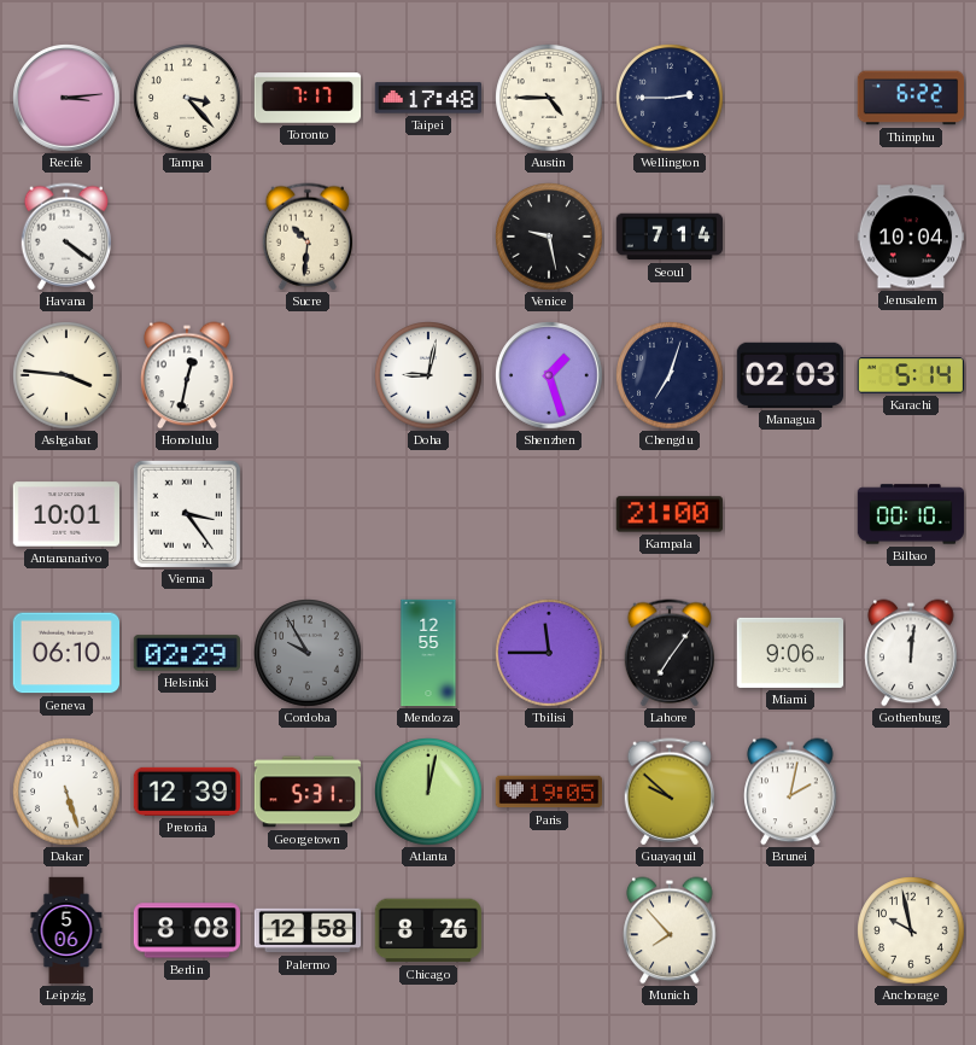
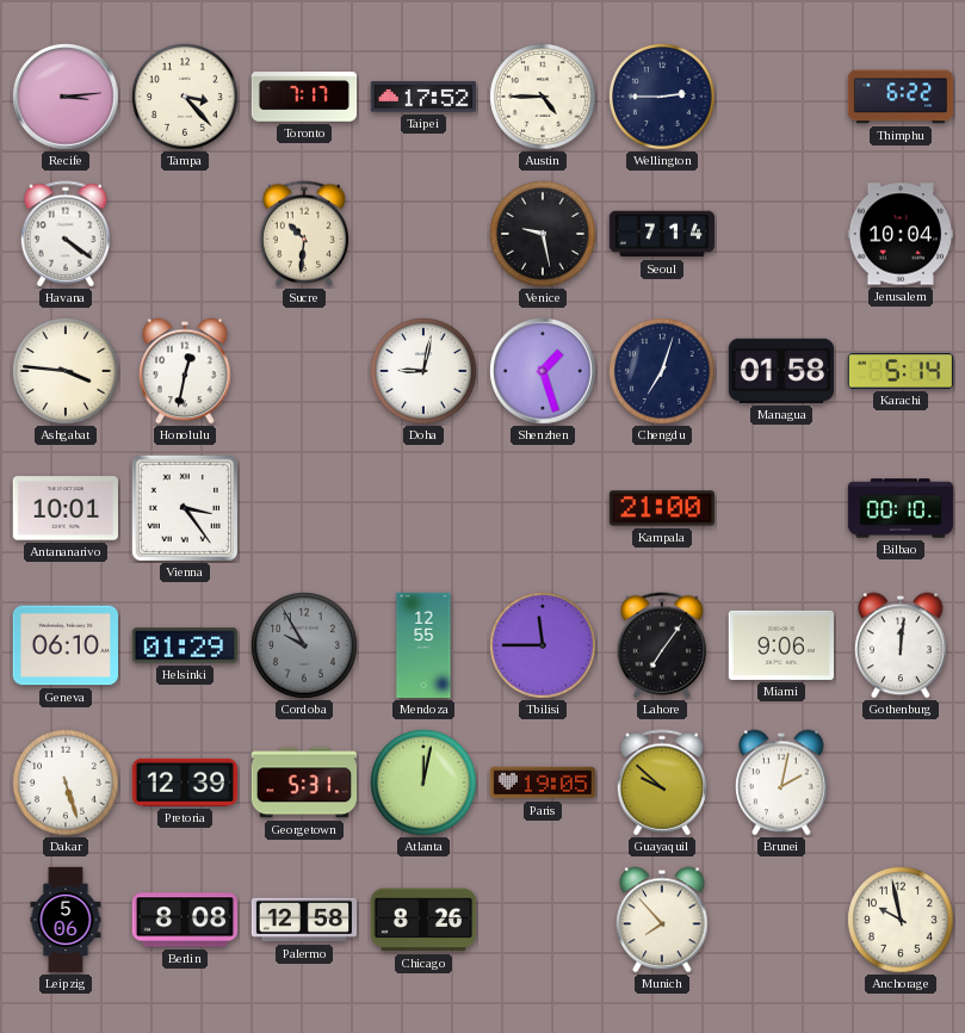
Taipei: 17:48 -> 17:52
Managua: 02:03 -> 01:58
Helsinki: 02:29 -> 01:29
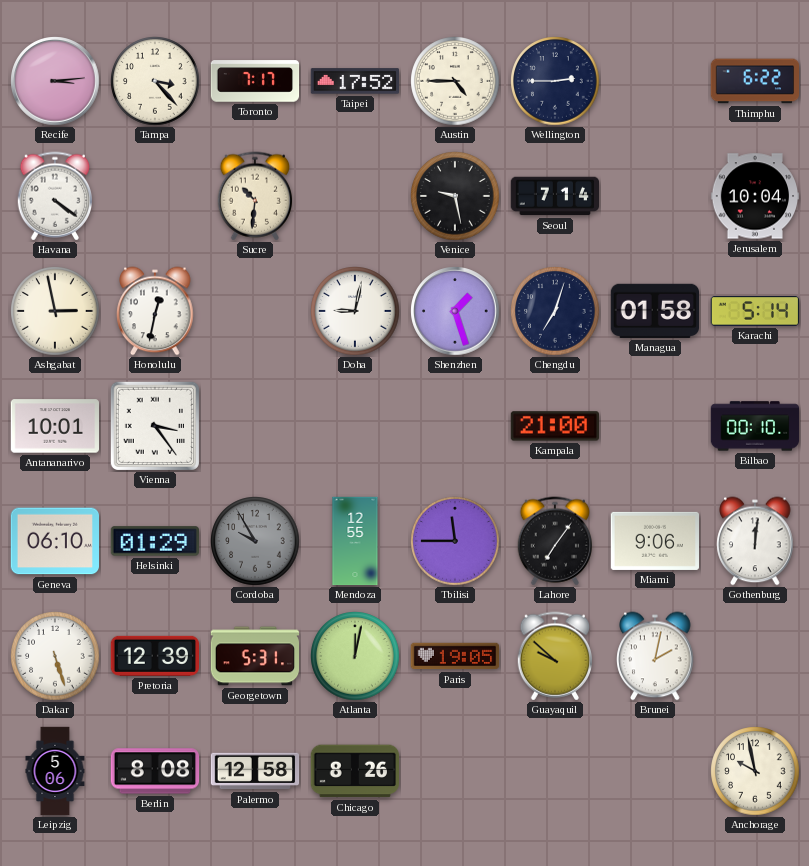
Ashgabat: 3:46 -> 2:58
Munich: 7:53 -> none
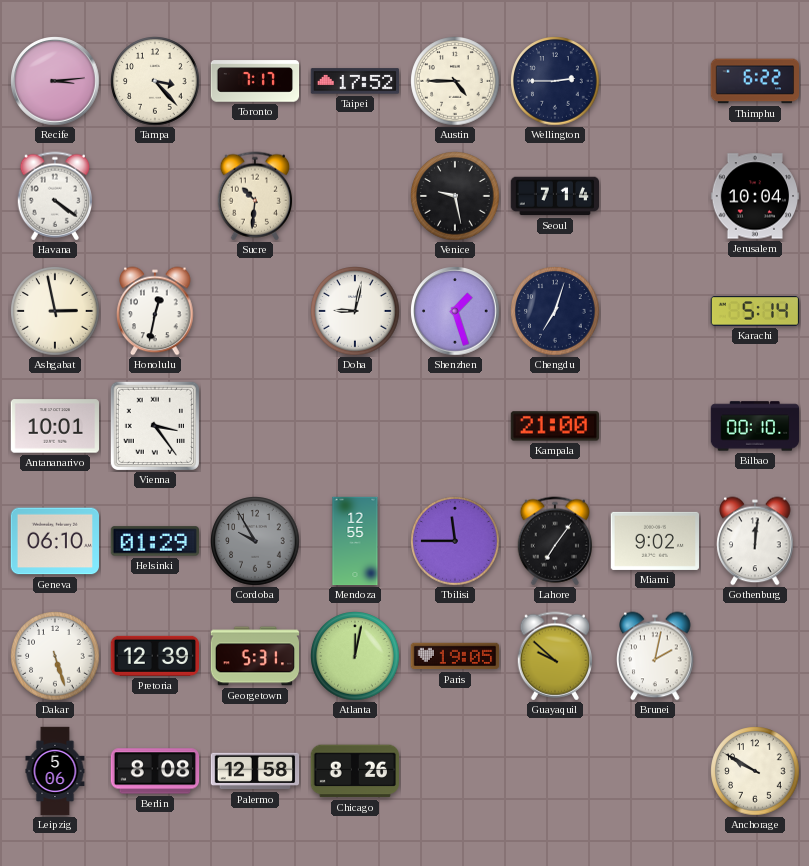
Managua: 01:58 -> none
Miami: 9:06 -> 9:02
Anchorage: 9:58 -> 9:50
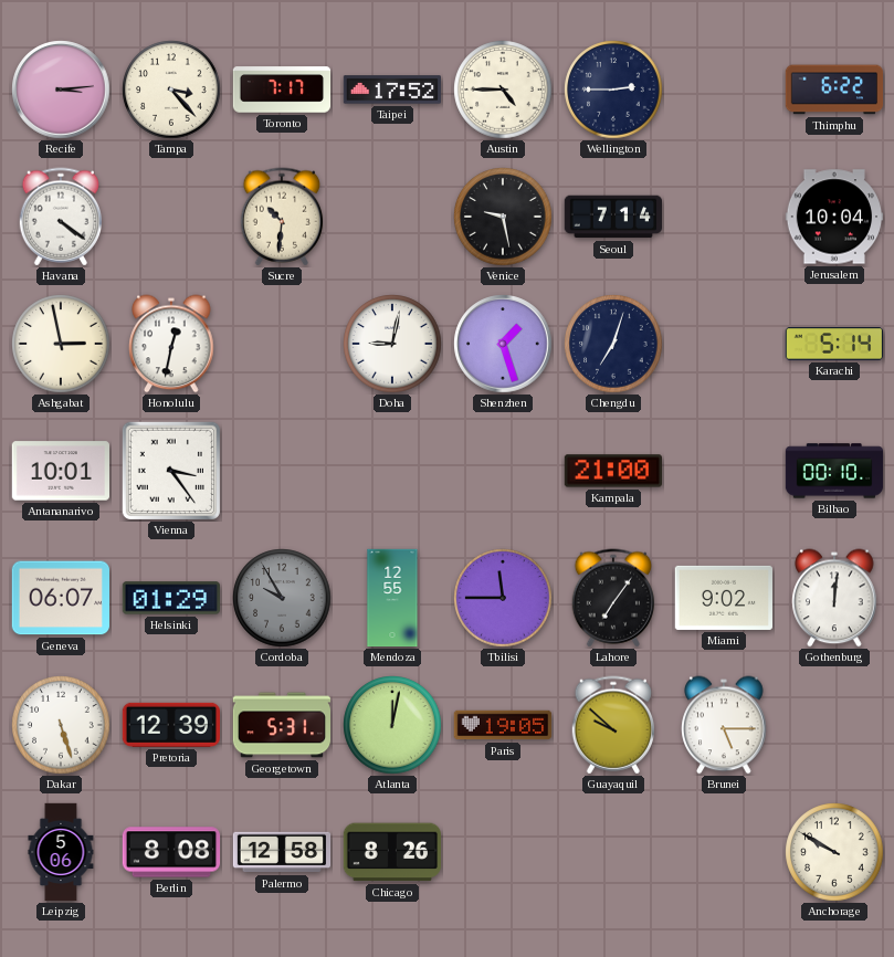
Geneva: 06:10 -> 06:07
Brunei: 2:02 -> 5:15
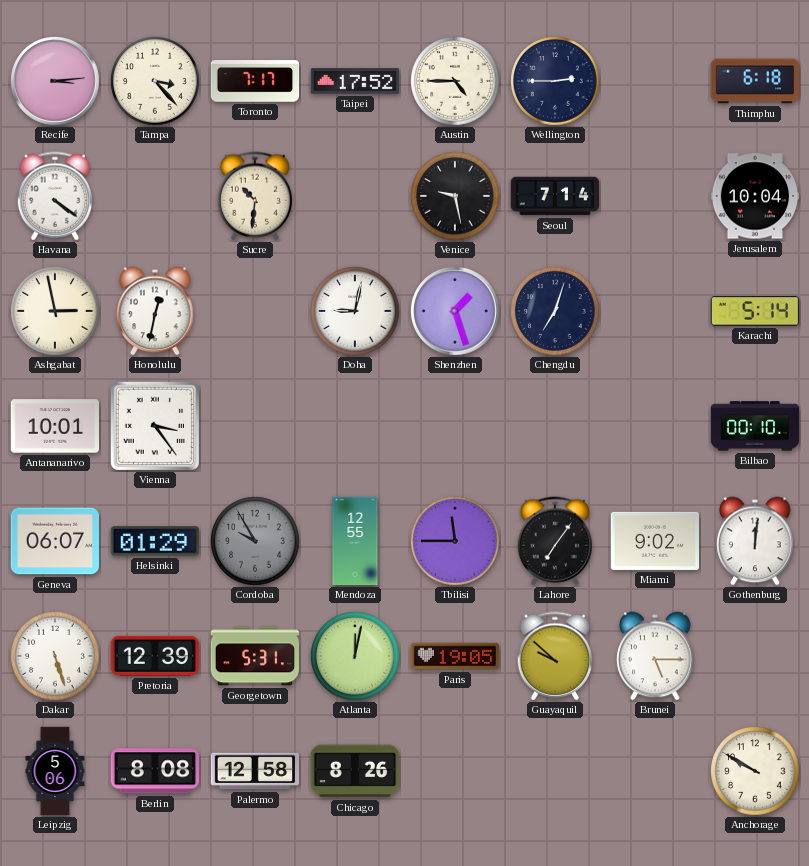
Thimphu: 6:22 -> 6:18
Kampala: 21:00 -> none
